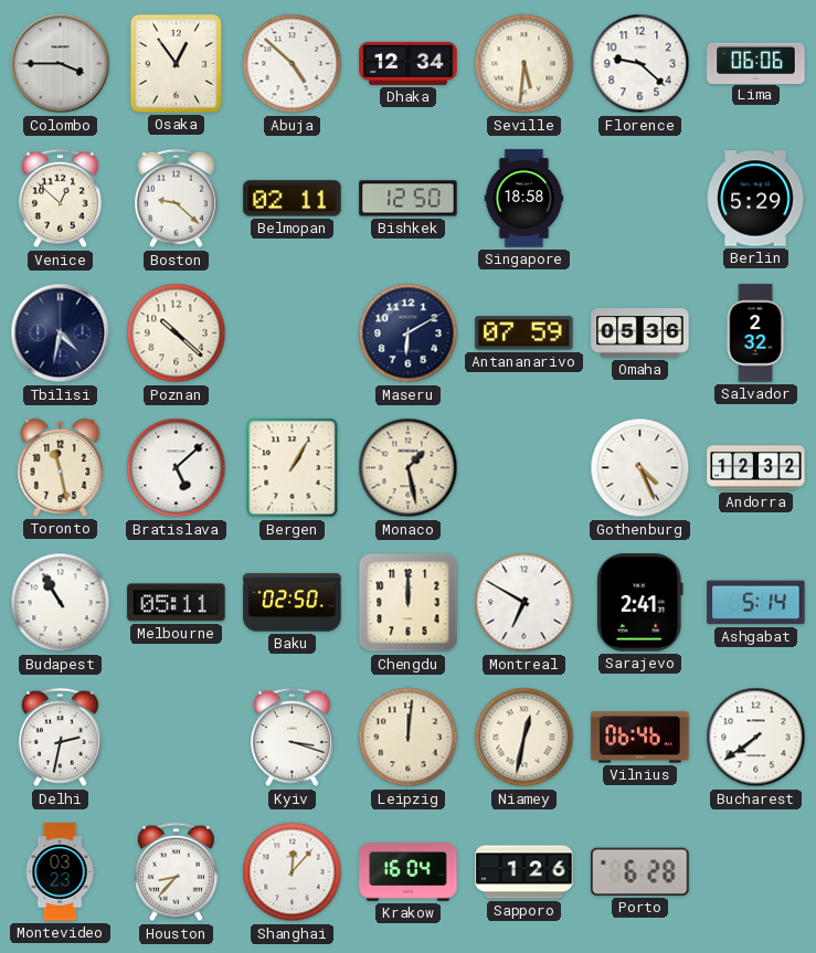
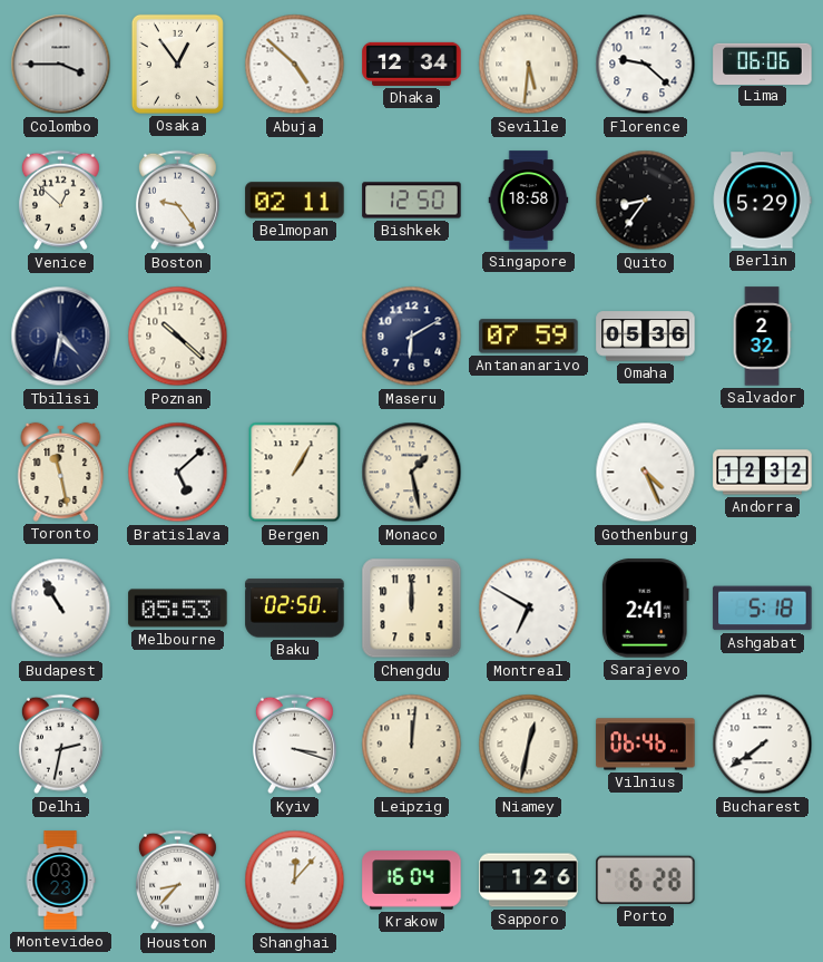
Boston: 9:22 -> 9:24
Quito: none -> 8:36
Melbourne: 05:11 -> 05:53
Ashgabat: 5:14 -> 5:18
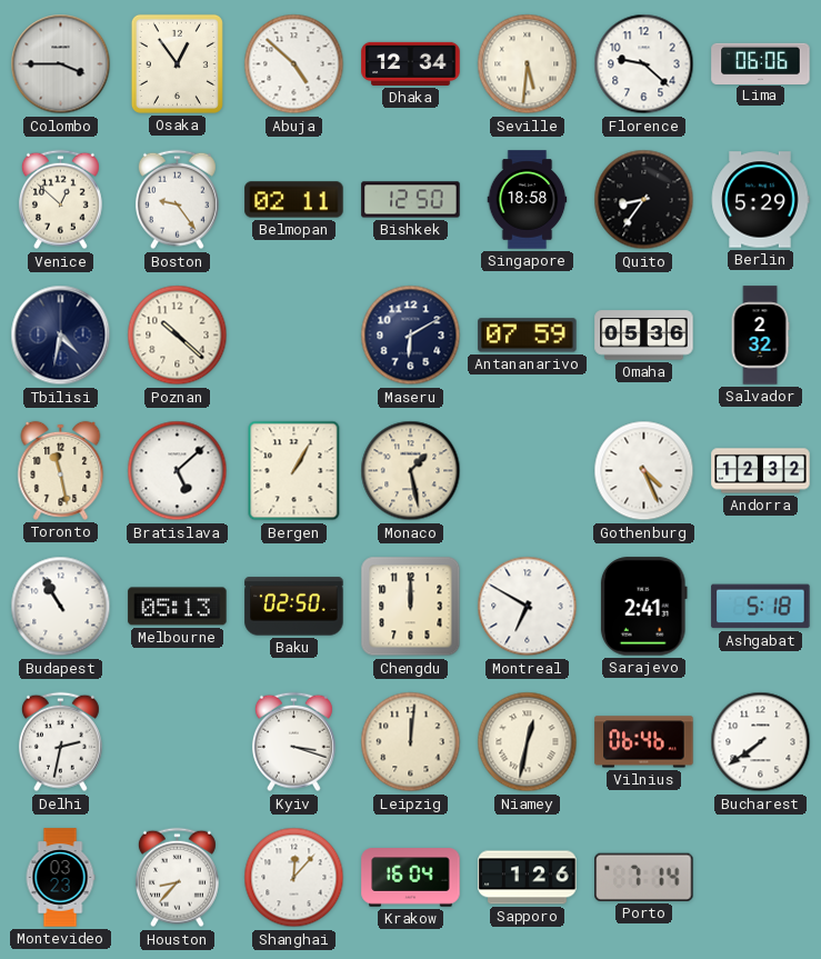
Melbourne: 05:53 -> 05:13
Porto: 6:28 -> 7:14
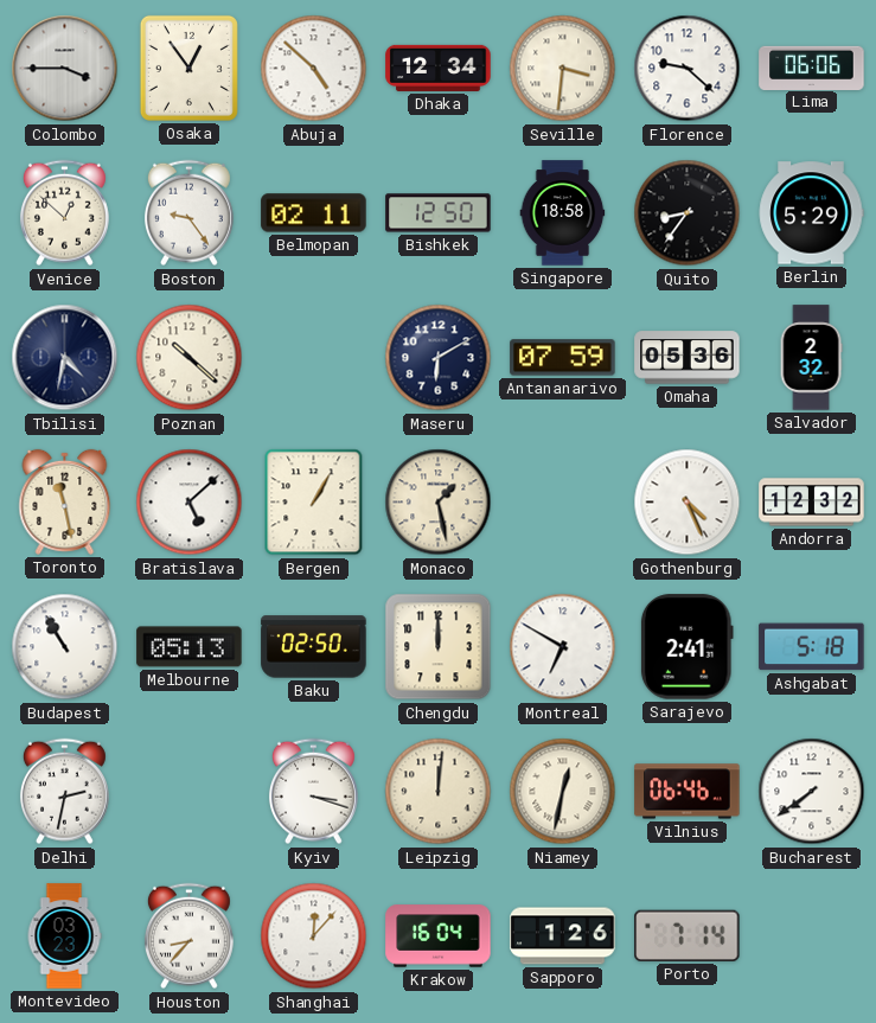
Seville: 5:31 -> 3:31
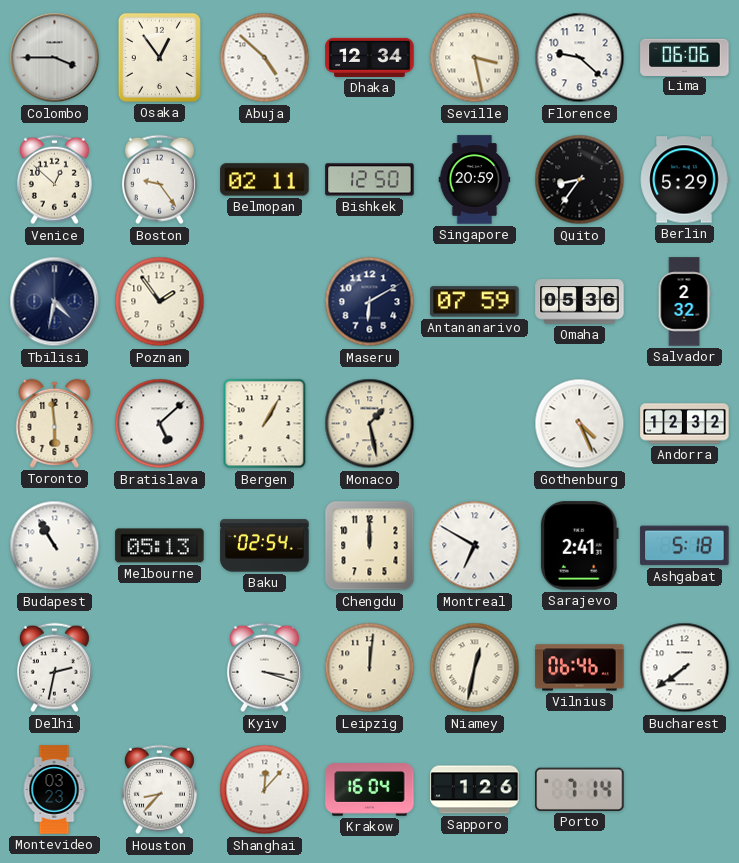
Seville: 3:31 -> 3:28
Singapore: 18:58 -> 20:59
Poznan: 10:22 -> 1:54
Toronto: 11:28 -> 5:59
Baku: 02:50 -> 02:54
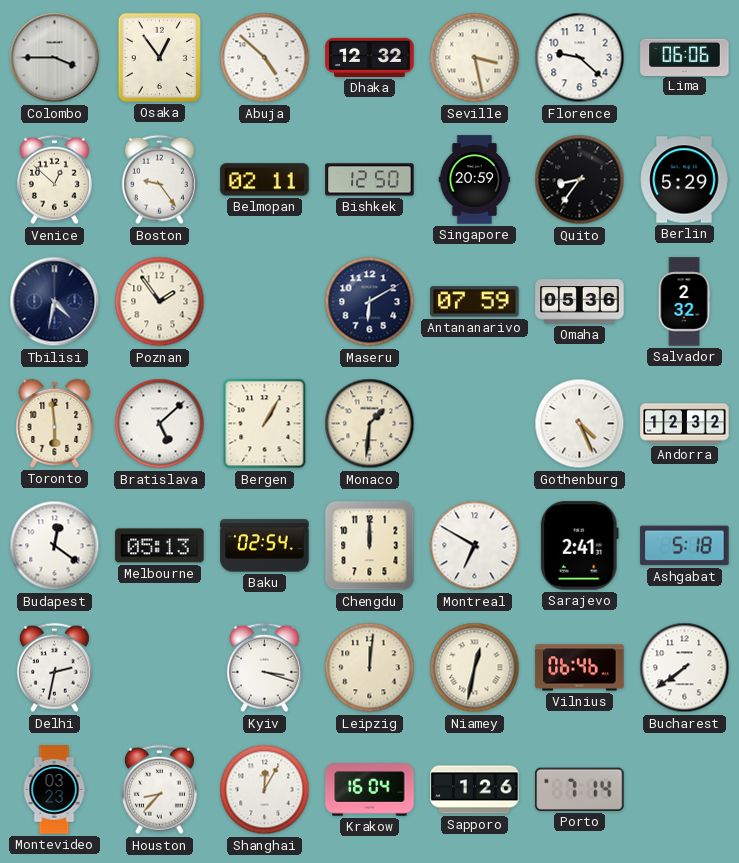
Dhaka: 12:34 -> 12:32
Monaco: 1:28 -> 1:31
Budapest: 10:55 -> 12:21
Shanghai: 12:07 -> 12:05
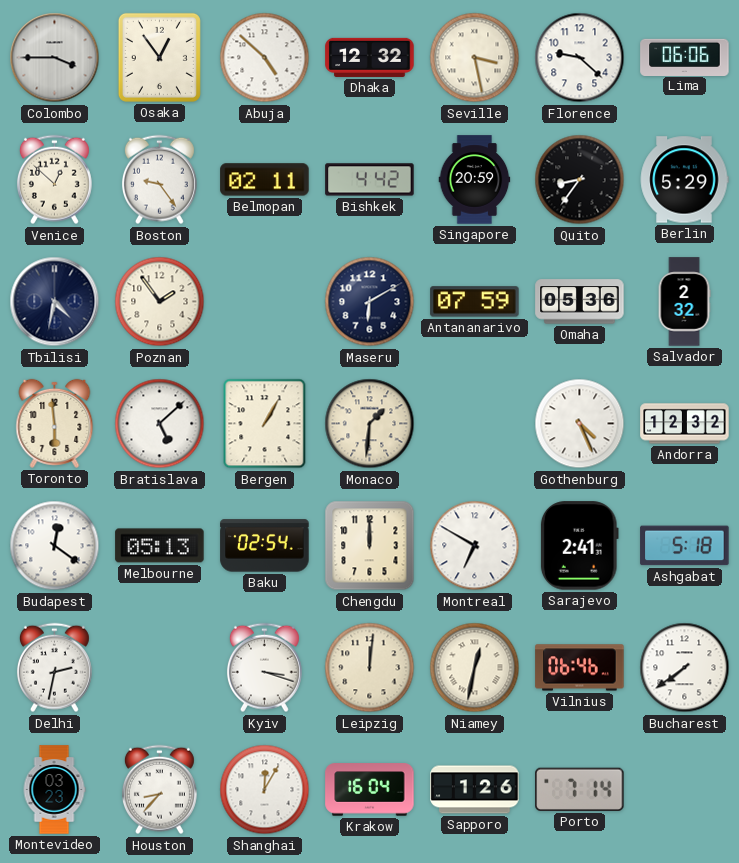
Bishkek: 12:50 -> 4:42
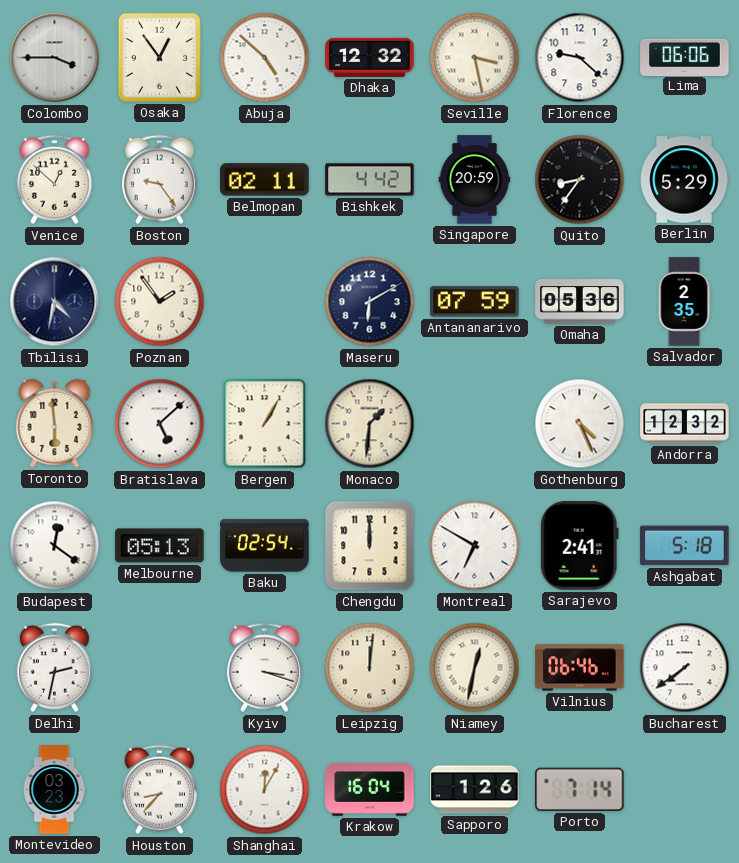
Salvador: 2:32 -> 2:35
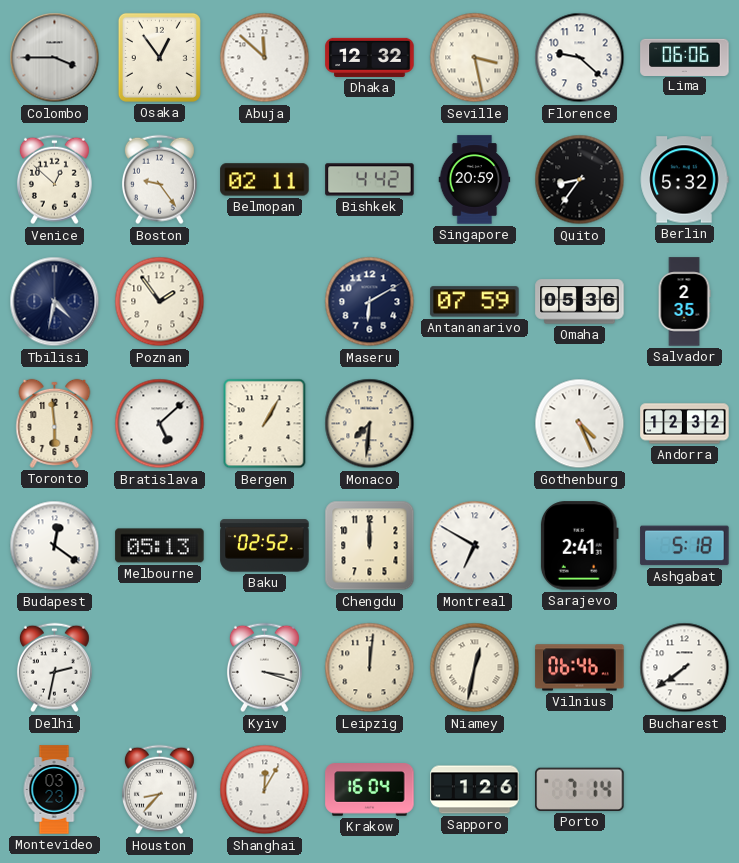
Abuja: 4:52 -> 11:52
Berlin: 5:29 -> 5:32
Monaco: 1:31 -> 7:31
Baku: 02:54 -> 02:52
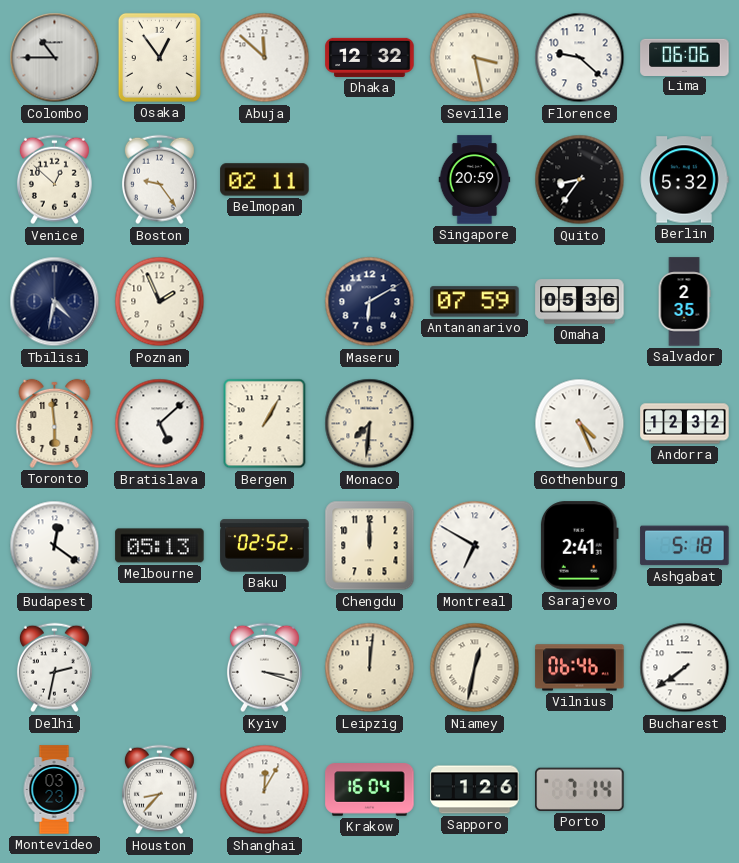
Colombo: 3:45 -> 10:45
Bishkek: 4:42 -> none
Poznan: 1:54 -> 1:56
